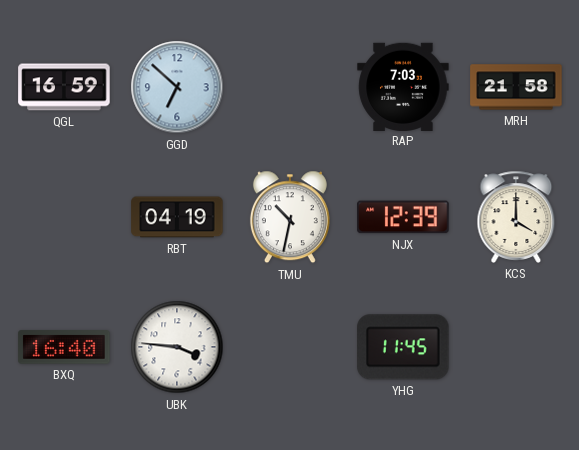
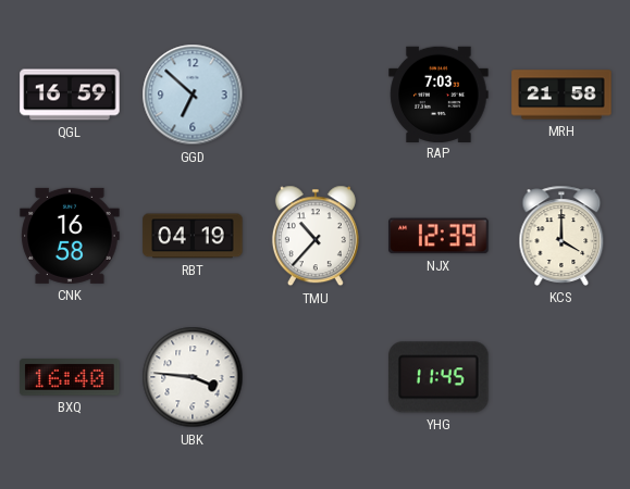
CNK: none -> 16:58
TMU: 10:32 -> 10:37
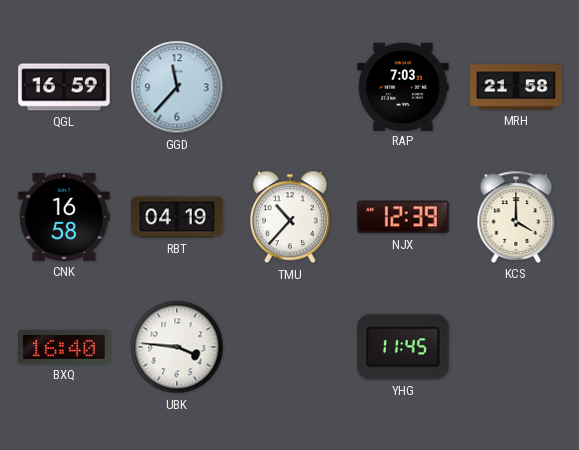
GGD: 6:52 -> 11:37
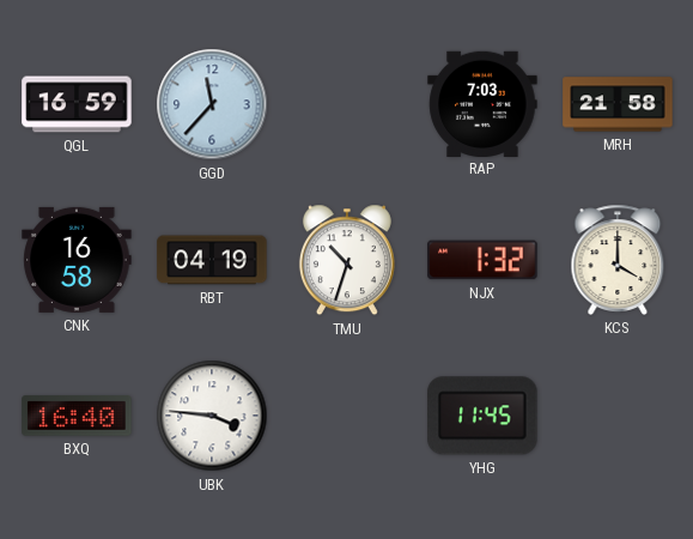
TMU: 10:37 -> 10:33
NJX: 12:39 -> 1:32
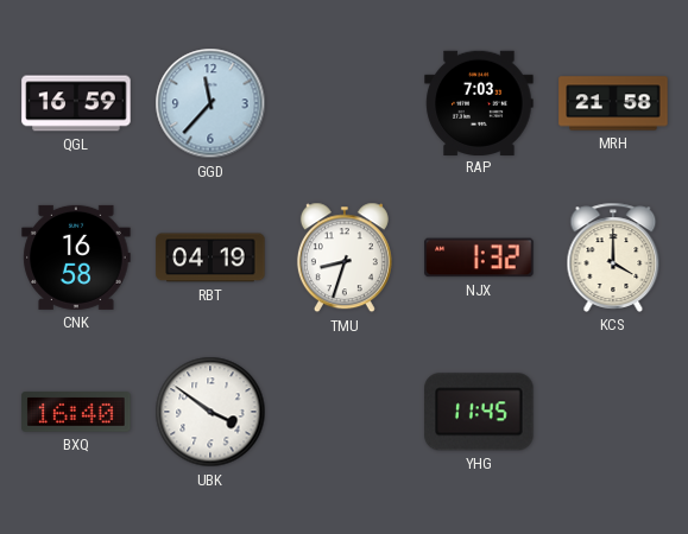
TMU: 10:33 -> 8:33
UBK: 3:46 -> 3:51
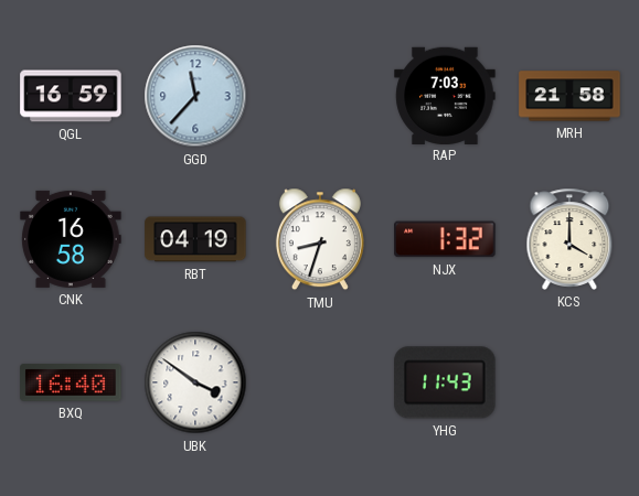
YHG: 11:45 -> 11:43
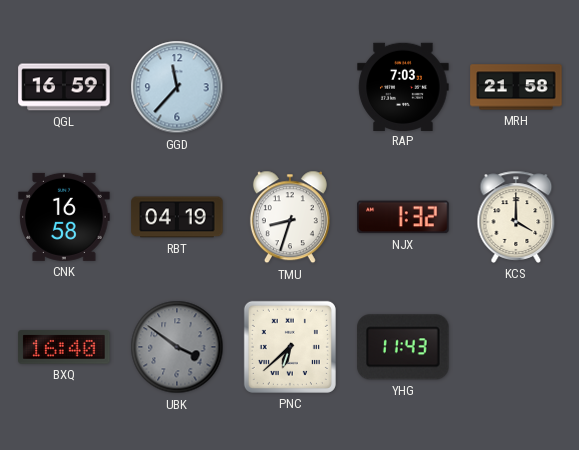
UBK dial: white -> grey
PNC: none -> 6:38
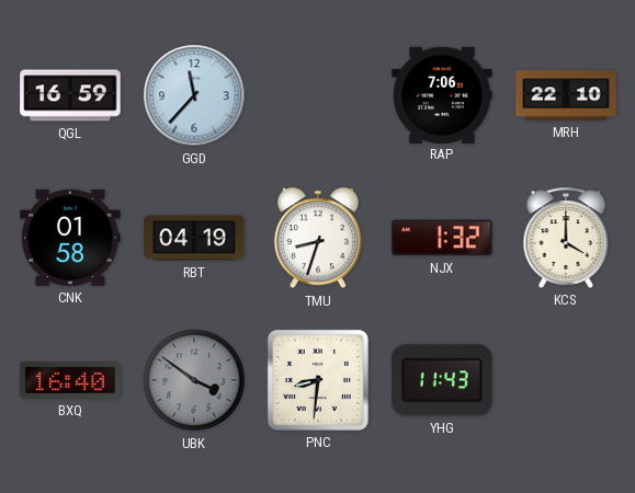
RAP: 7:03 -> 7:06
MRH: 21:58 -> 22:10
CNK: 16:58 -> 01:58
PNC: 6:38 -> 8:31
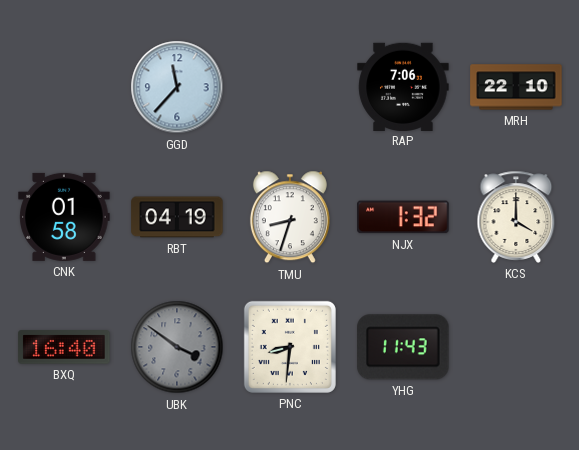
QGL: 16:59 -> none
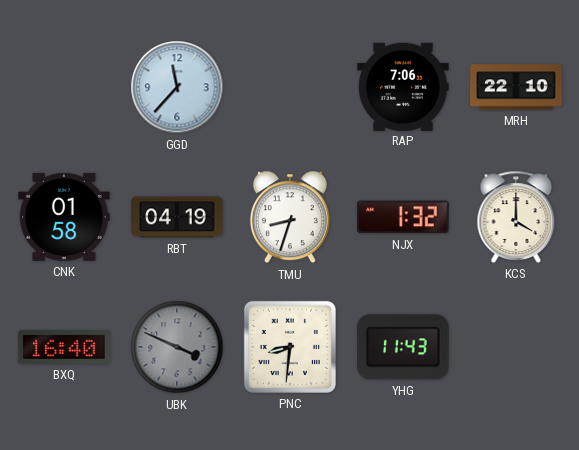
UBK: 3:51 -> 3:49
